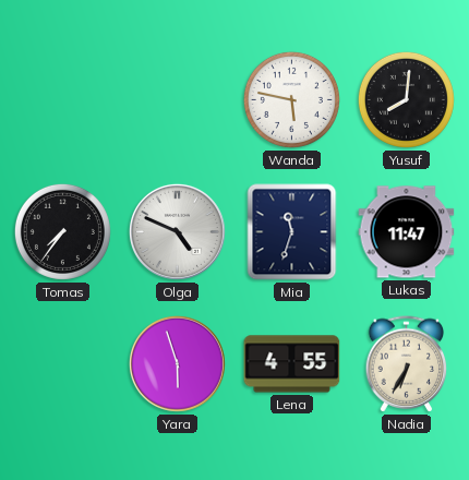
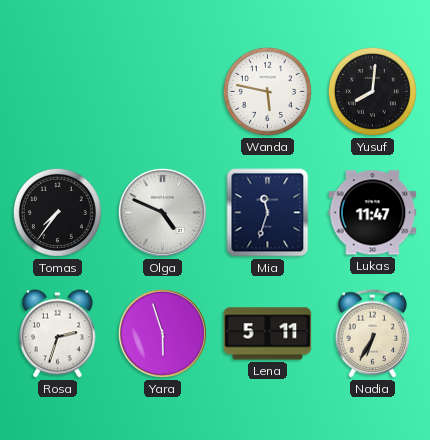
Rosa: none -> 2:33
Lena: 4:55 -> 5:11
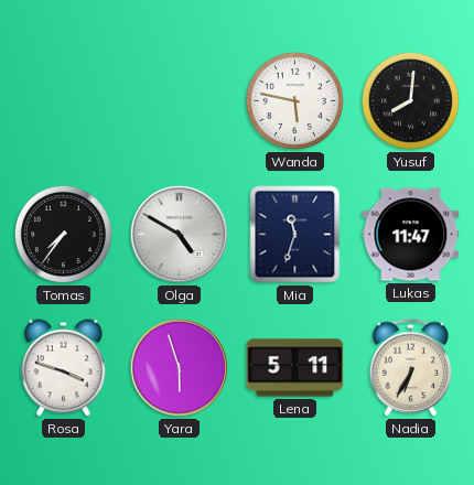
Olga: 4:49 -> 4:50
Rosa: 2:33 -> 3:48
